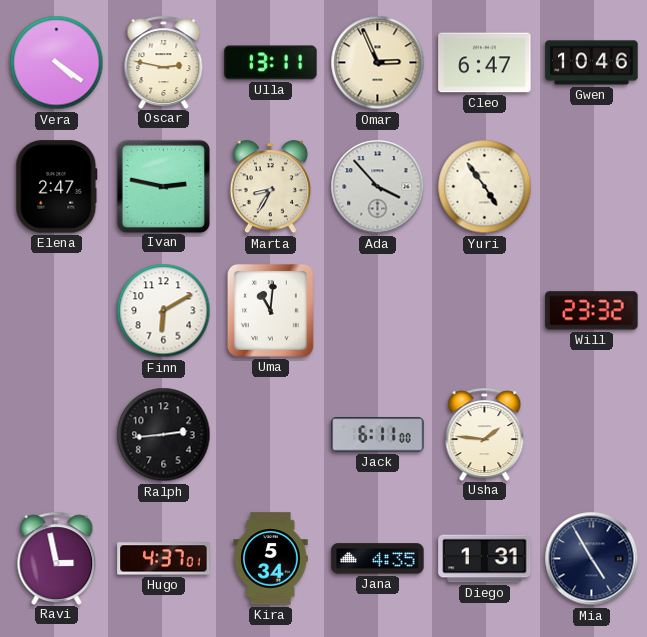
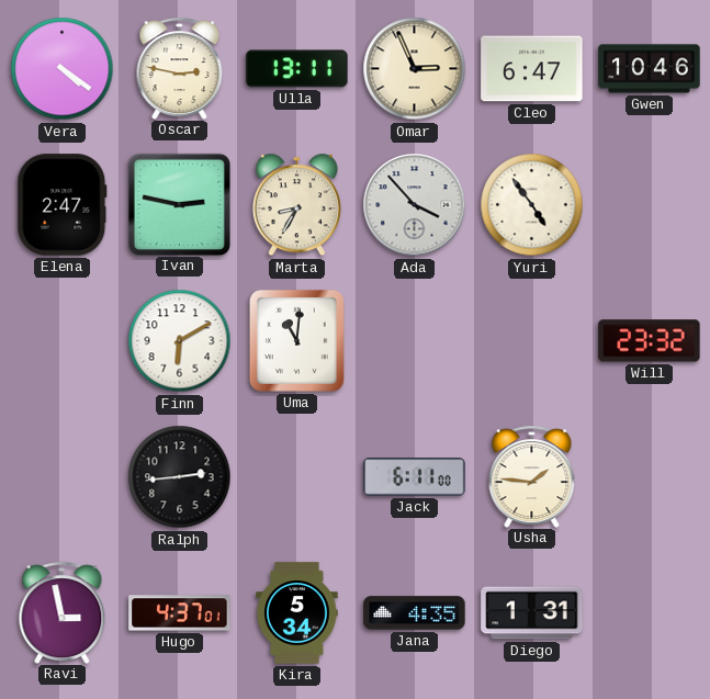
Mia: 4:55 -> none
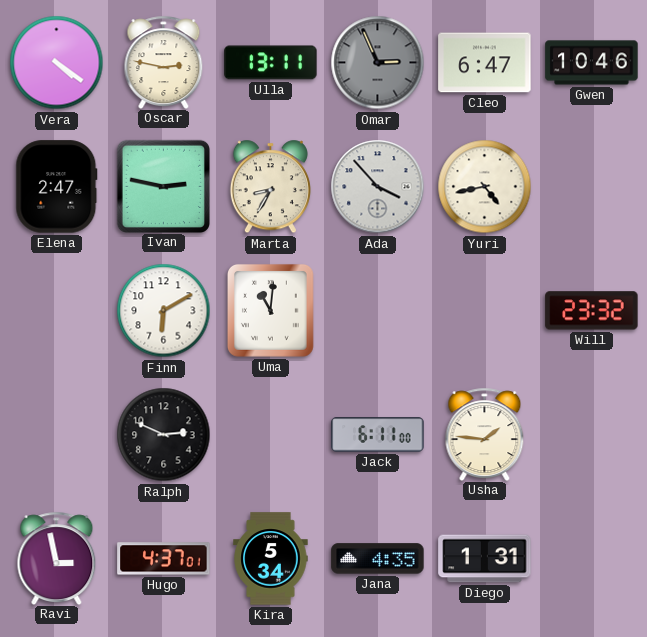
Omar dial: cream -> grey
Yuri: 4:54 -> 4:43
Ralph: 2:44 -> 2:49
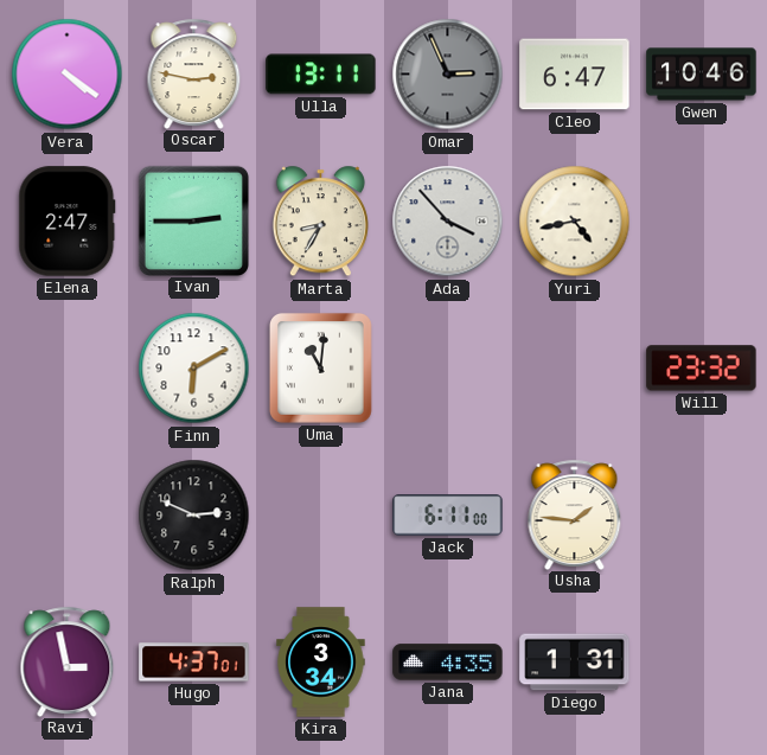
Ivan: 2:47 -> 2:45
Kira: 5:34 -> 3:34
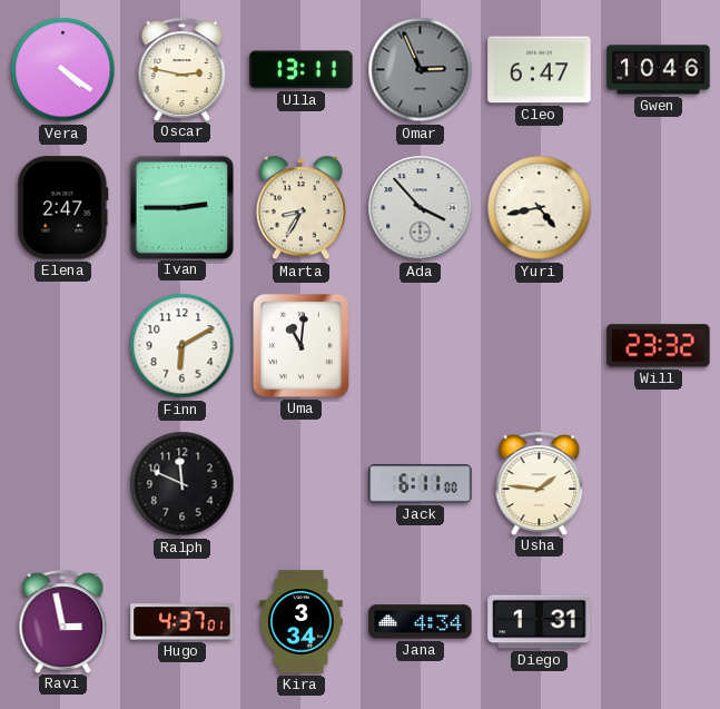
Ralph: 2:49 -> 11:49
Jana: 4:35 -> 4:34
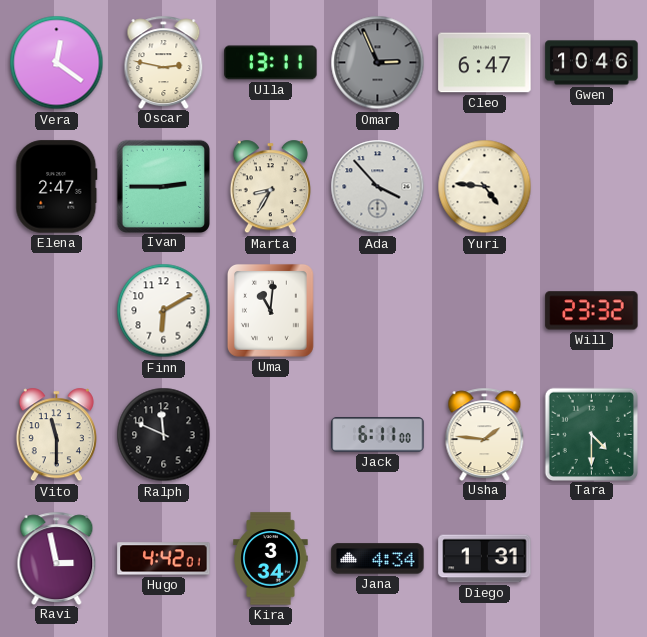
Vera: 4:21 -> 12:21
Yuri: 4:43 -> 4:46
Vito: none -> 11:30
Tara: none -> 4:30
Hugo: 4:37 -> 4:42
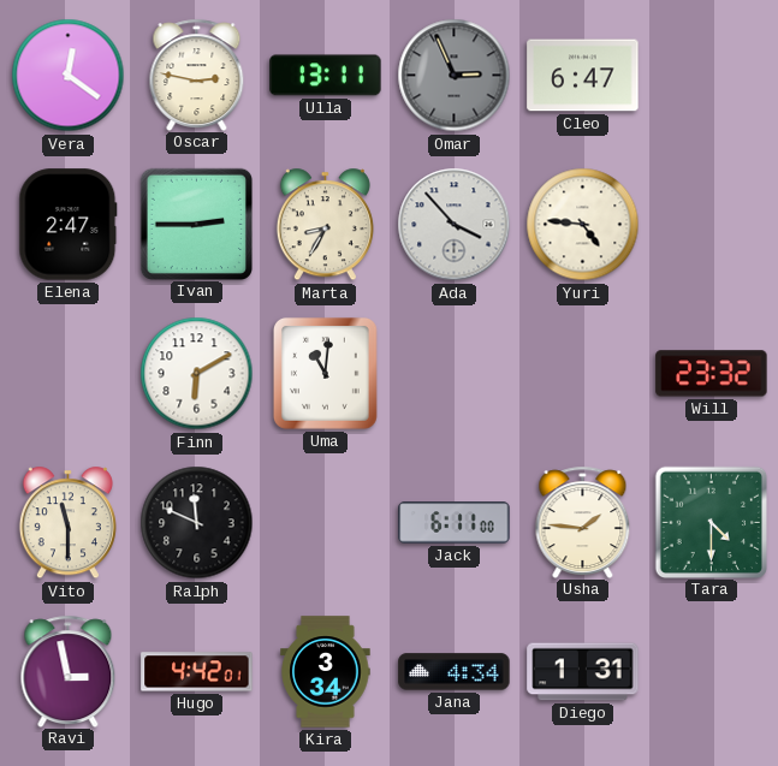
Gwen: 10:46 -> none
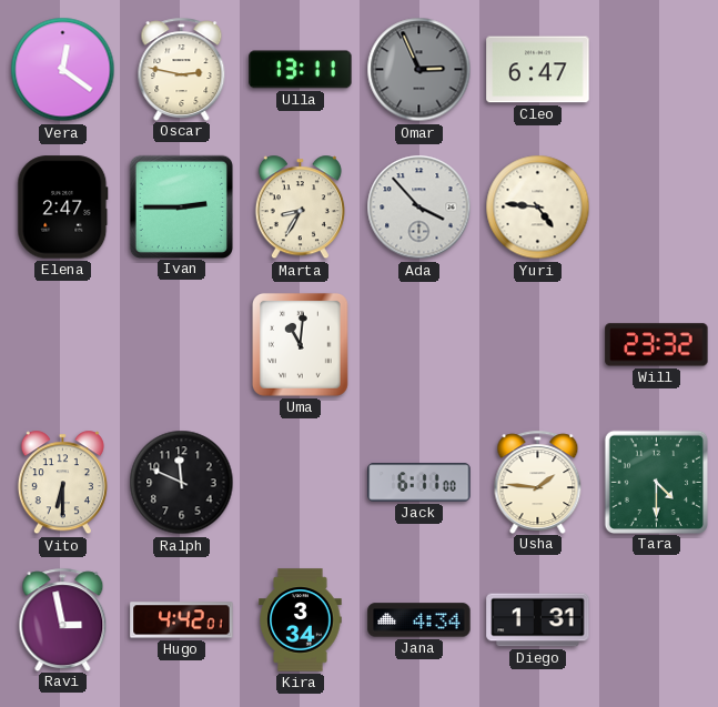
Finn: 6:10 -> none
Vito: 11:30 -> 6:30
